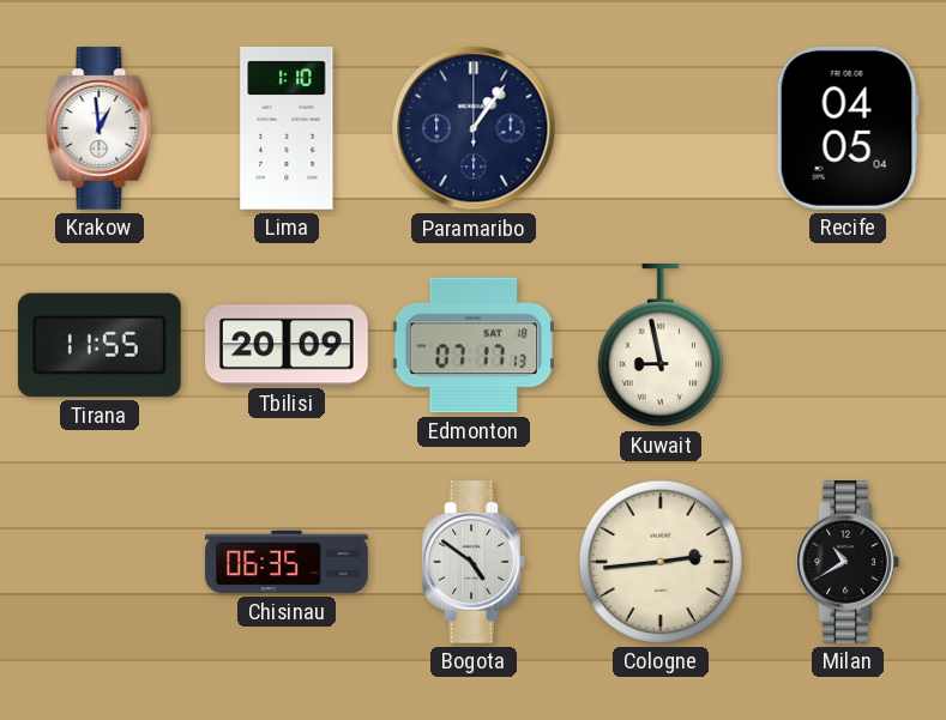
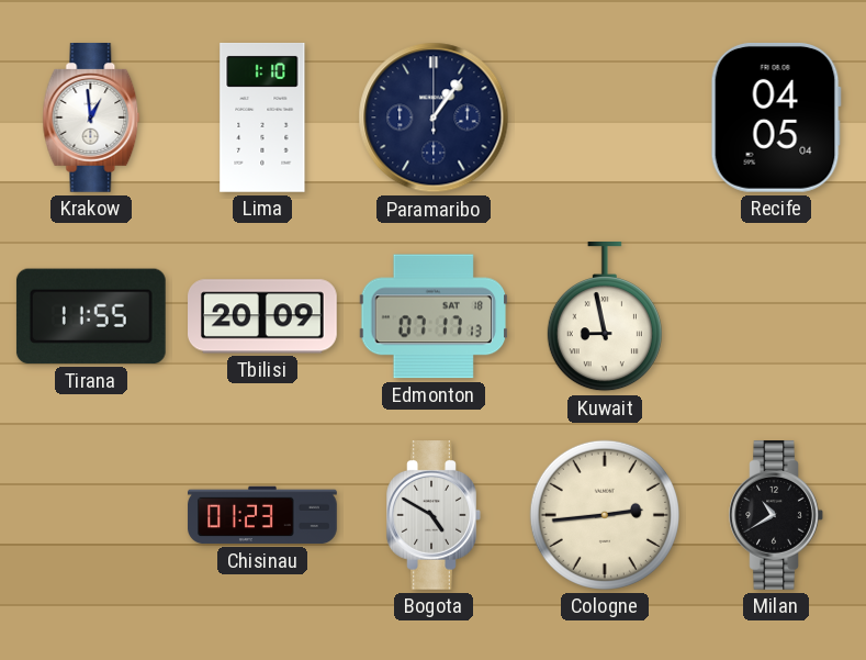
Chisinau: 06:35 -> 01:23
Bogota: 4:51 -> 4:50
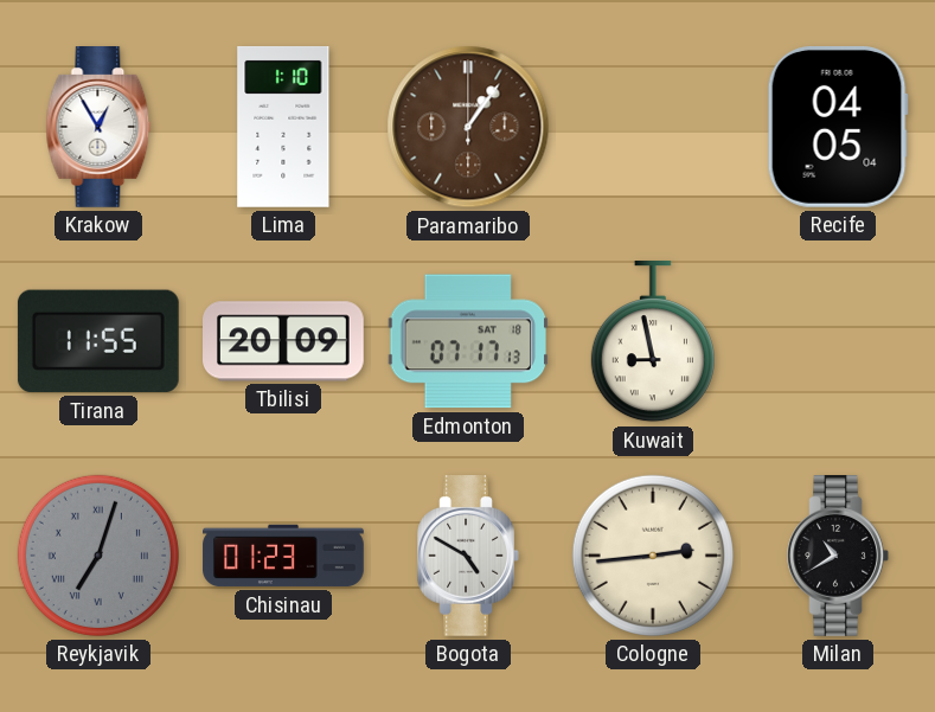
Krakow: 12:59 -> 12:55
Paramaribo dial: navy -> brown
Reykjavik: none -> 7:03
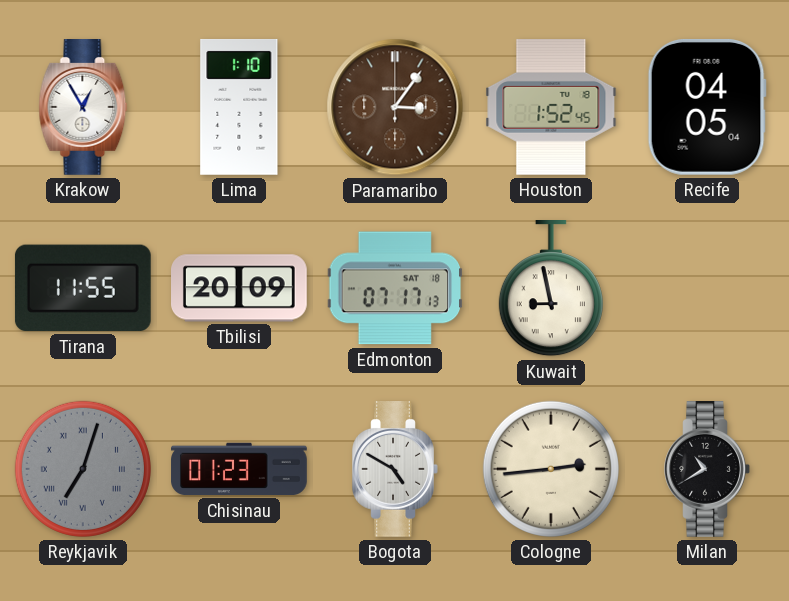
Paramaribo: 1:06 -> 3:06
Houston: none -> 1:52
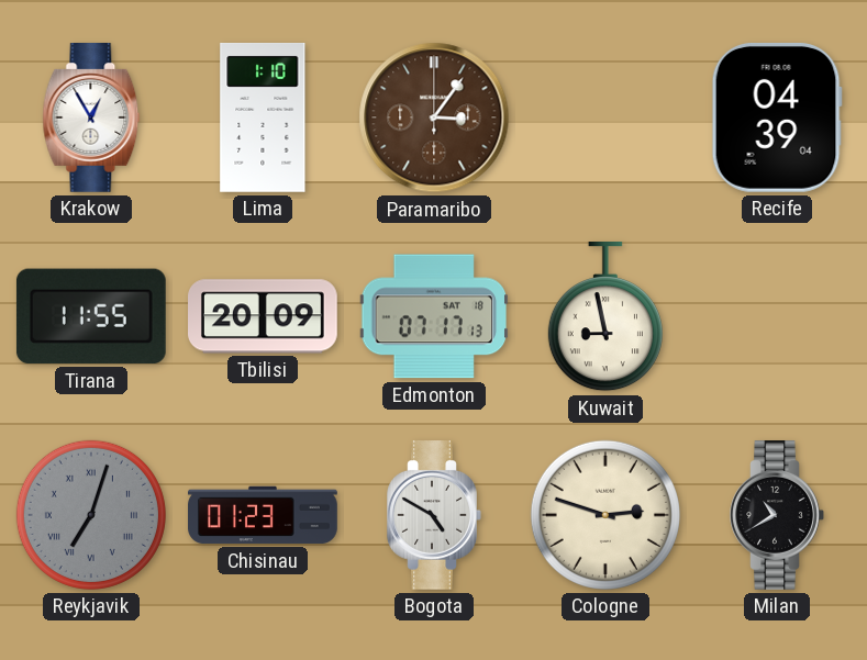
Houston: 1:52 -> none
Recife: 04:05 -> 04:39
Cologne: 2:44 -> 2:48
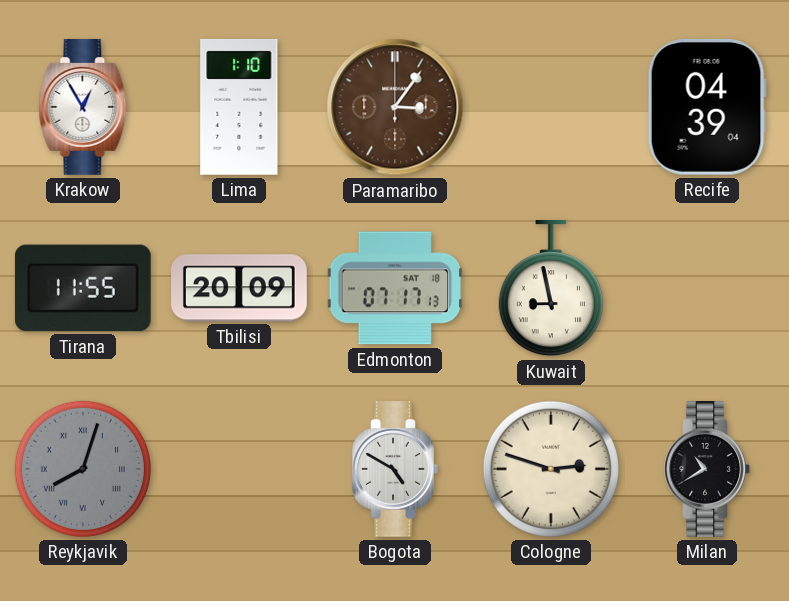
Reykjavik: 7:03 -> 8:03
Chisinau: 01:23 -> none
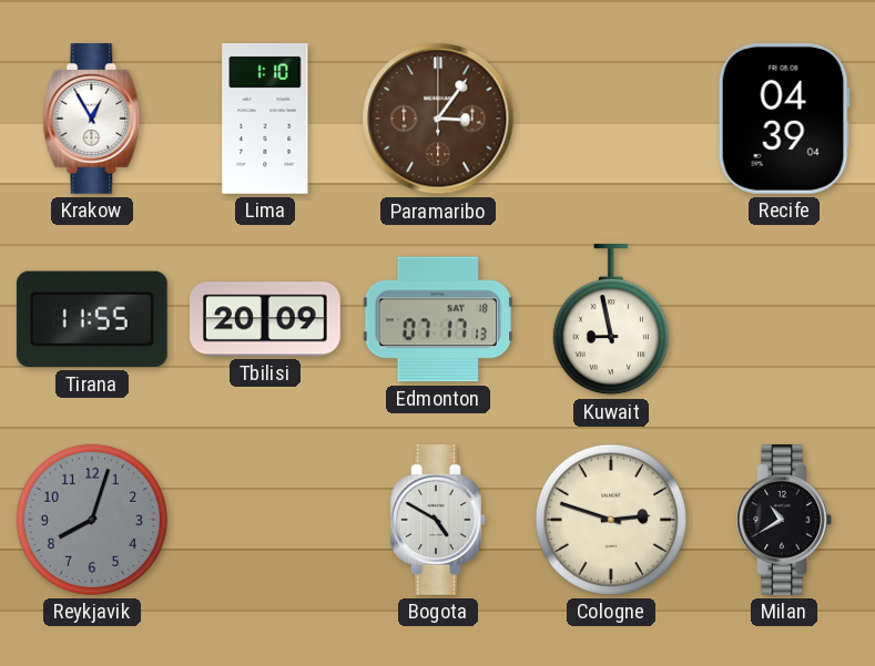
Reykjavik numerals: Roman -> Arabic
